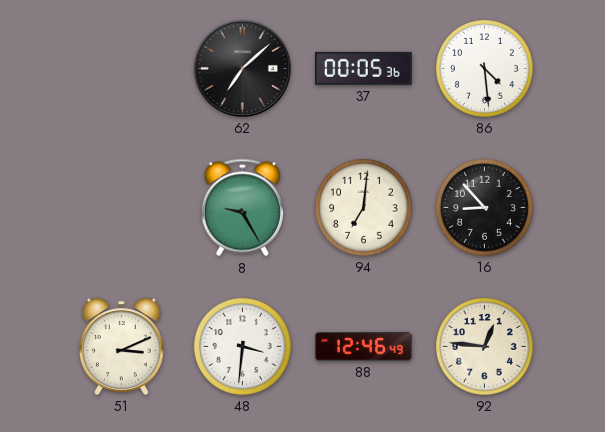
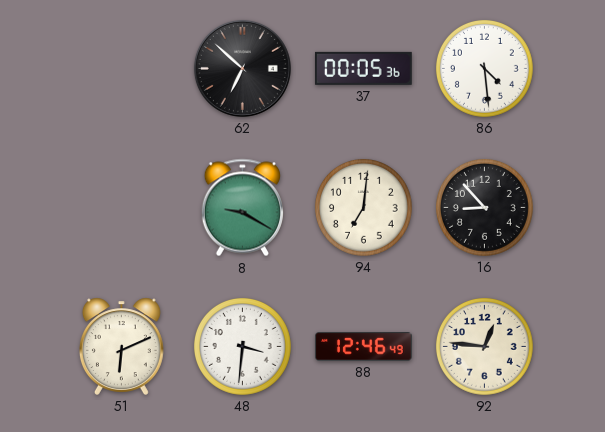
62: 7:08 -> 6:52
8: 9:25 -> 9:20
51: 3:11 -> 6:11
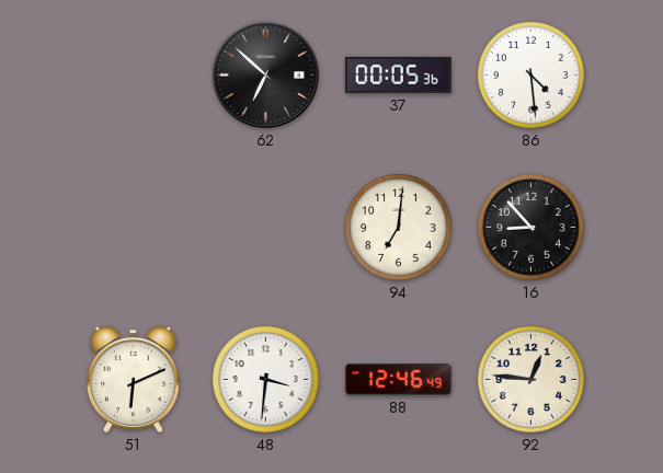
8: 9:20 -> none
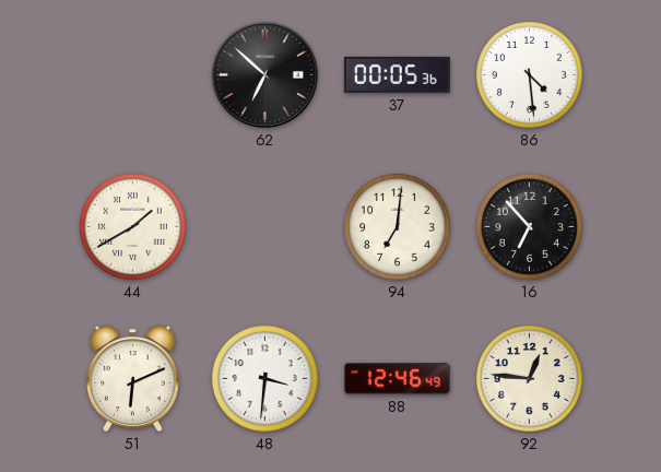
44: none -> 1:40
16: 8:53 -> 6:53
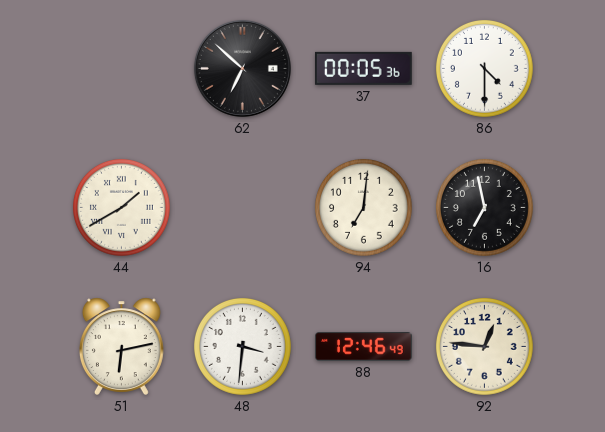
86: 4:29 -> 4:30
16: 6:53 -> 6:58
51: 6:11 -> 6:13
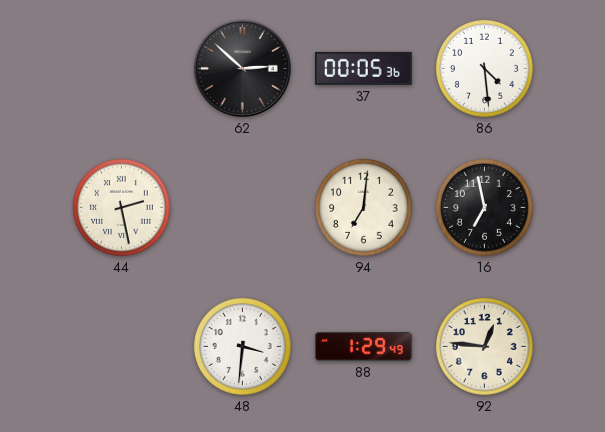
62: 6:52 -> 2:52
86: 4:30 -> 4:29
44: 1:40 -> 2:28
51: 6:13 -> none
88: 12:46 -> 1:29
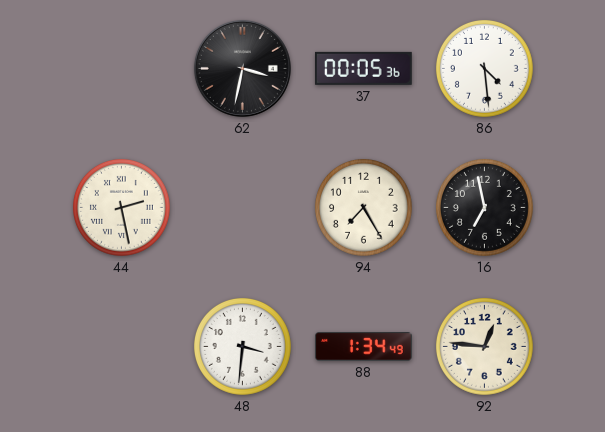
62: 2:52 -> 3:32
94: 7:01 -> 7:25
88: 1:29 -> 1:34
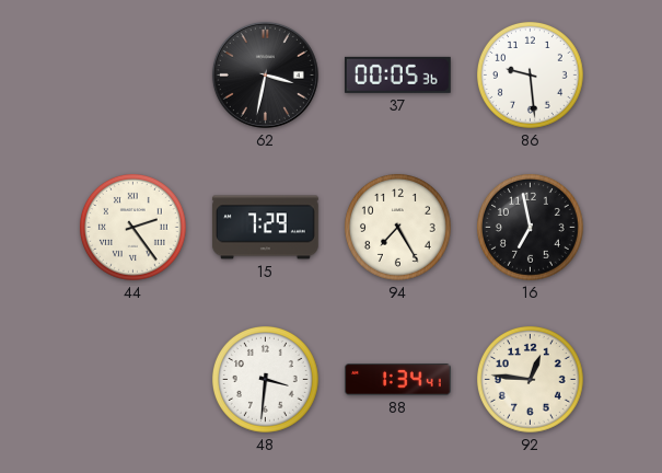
86: 4:29 -> 9:29
44: 2:28 -> 2:24
15: none -> 7:29
88: 1:34:49 -> 1:34:41
